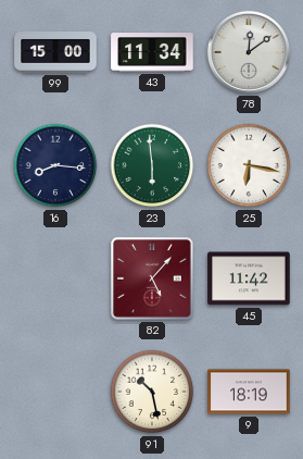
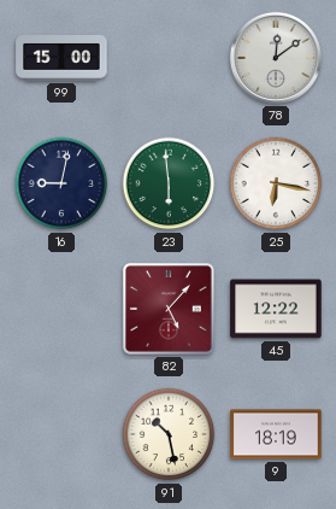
43: 11:34 -> none
16: 8:16 -> 9:02
45: 11:42 -> 12:22
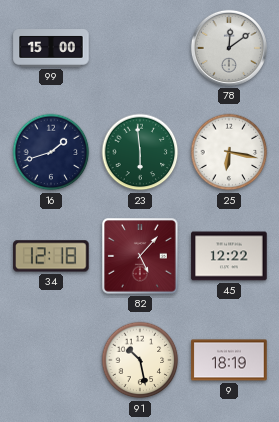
16: 9:02 -> 1:42
34: none -> 12:18
